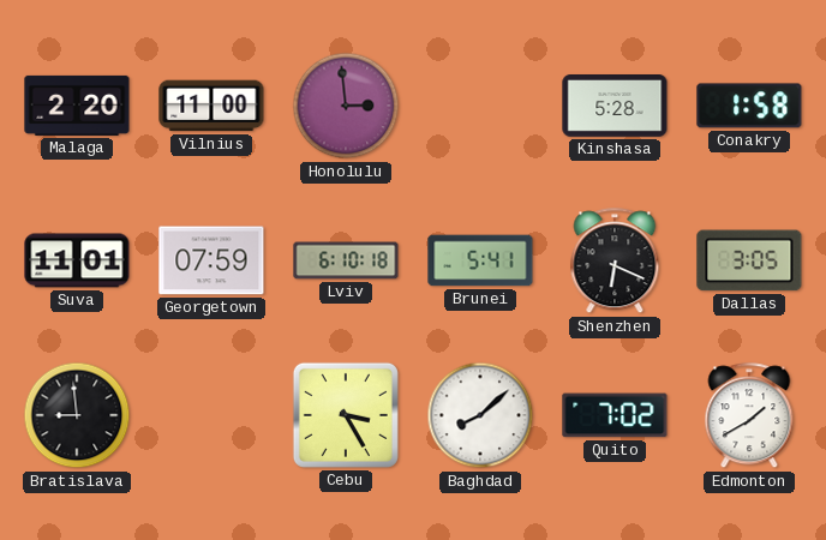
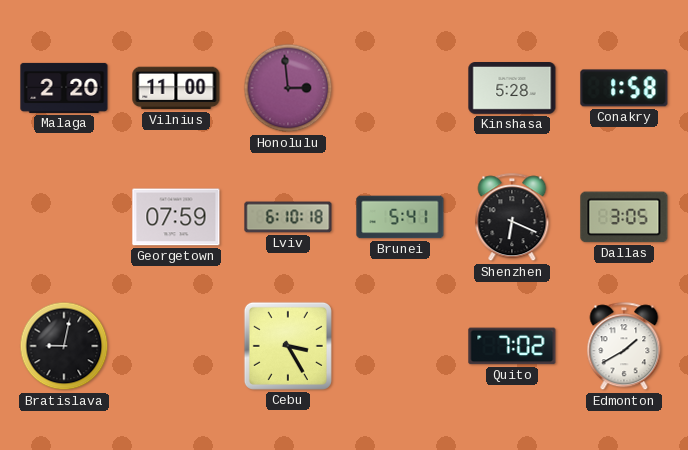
Suva: 11:01 -> none
Bratislava: 8:59 -> 9:02
Baghdad: 8:08 -> none
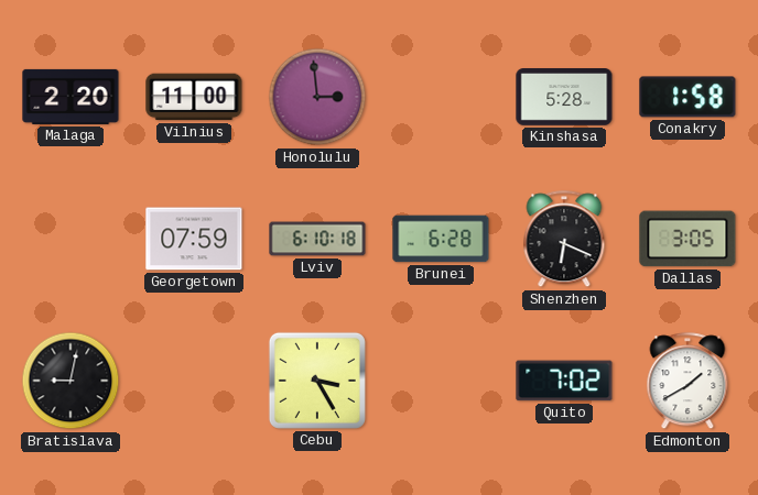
Brunei: 5:41 -> 6:28
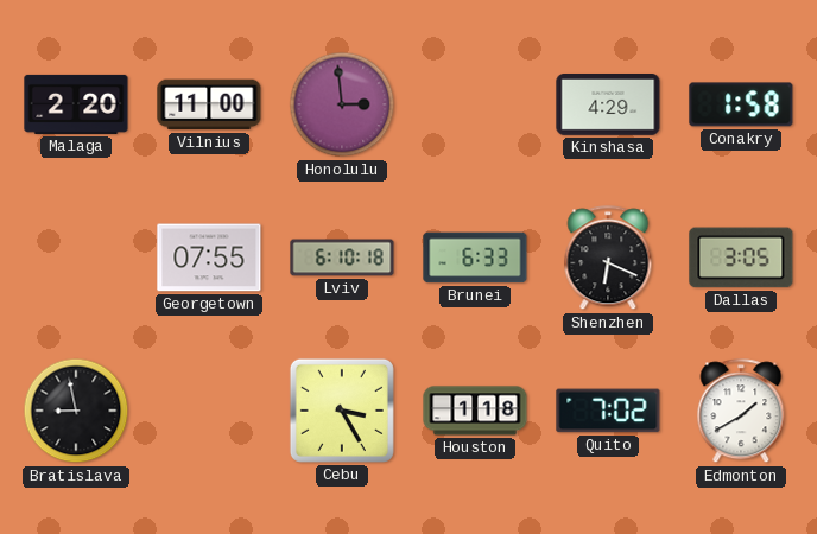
Kinshasa: 5:28 -> 4:29
Georgetown: 07:59 -> 07:55
Brunei: 6:28 -> 6:33
Bratislava: 9:02 -> 8:58
Houston: none -> 1:18
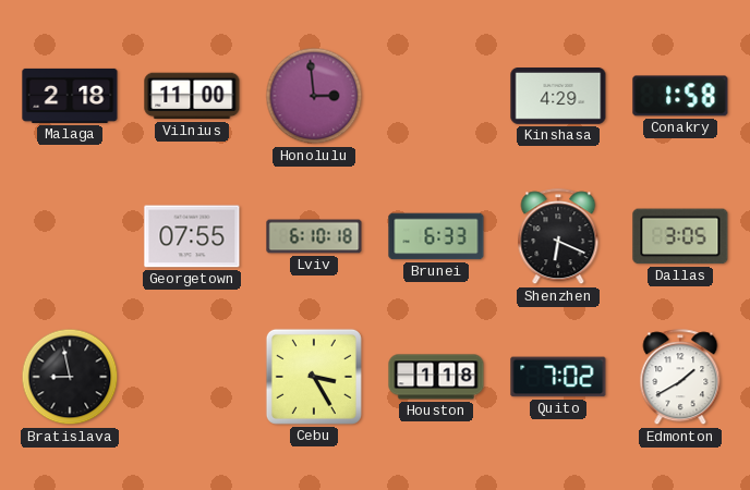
Malaga: 2:20 -> 2:18
